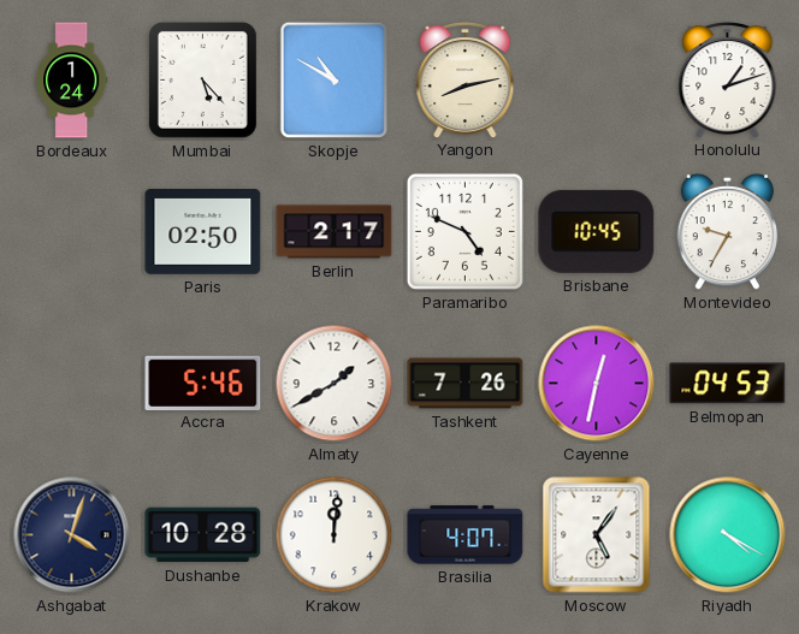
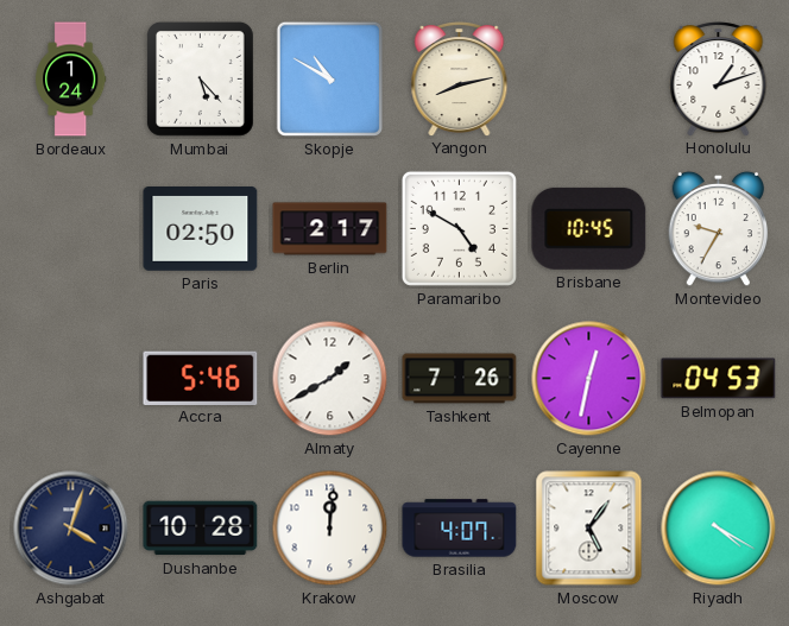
Paramaribo: 4:49 -> 4:50
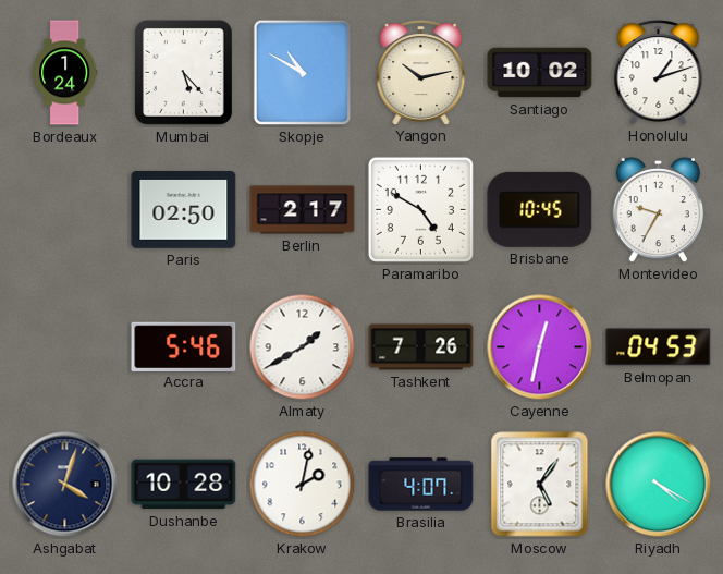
Yangon: 8:13 -> 10:13
Santiago: none -> 10:02
Krakow: 12:01 -> 2:02
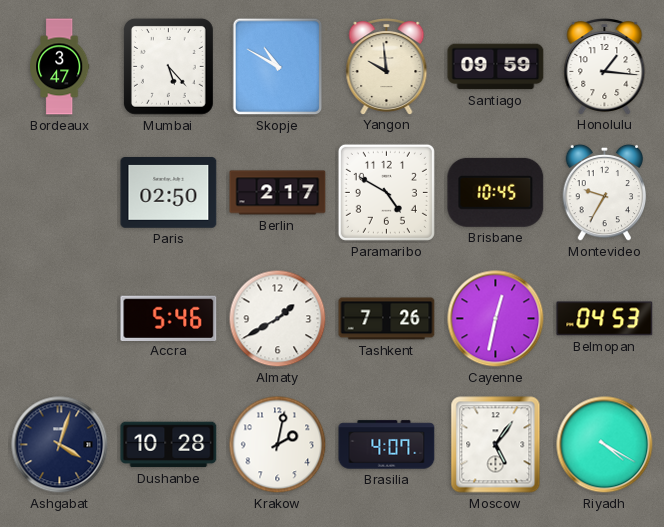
Bordeaux: 1:24 -> 3:47
Yangon: 10:13 -> 9:59
Santiago: 10:02 -> 09:59
Honolulu: 1:12 -> 1:16
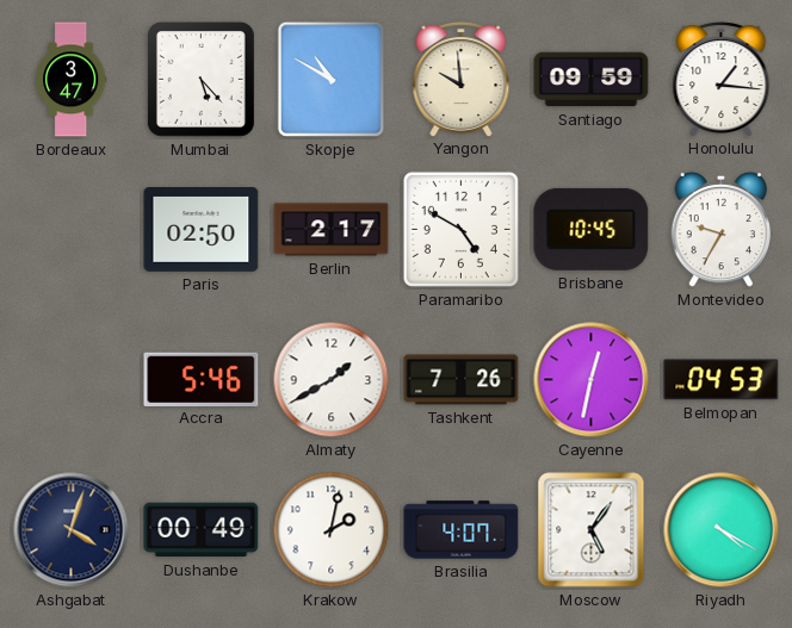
Dushanbe: 10:28 -> 00:49
